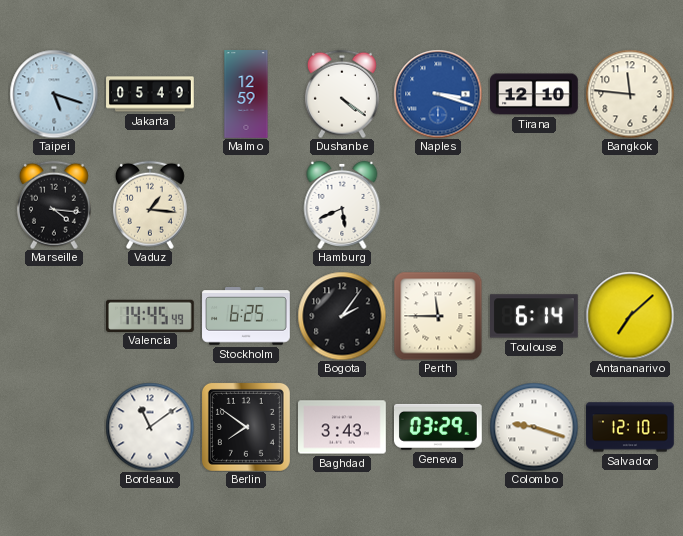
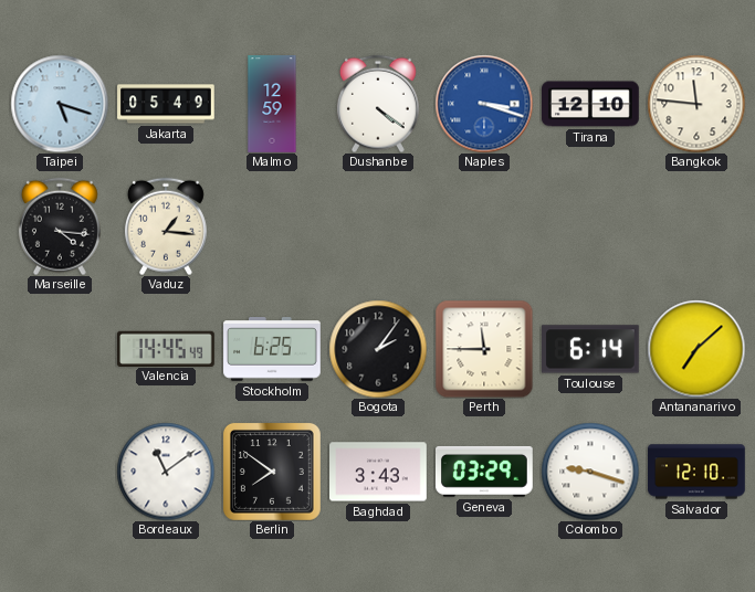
Hamburg: 5:41 -> none
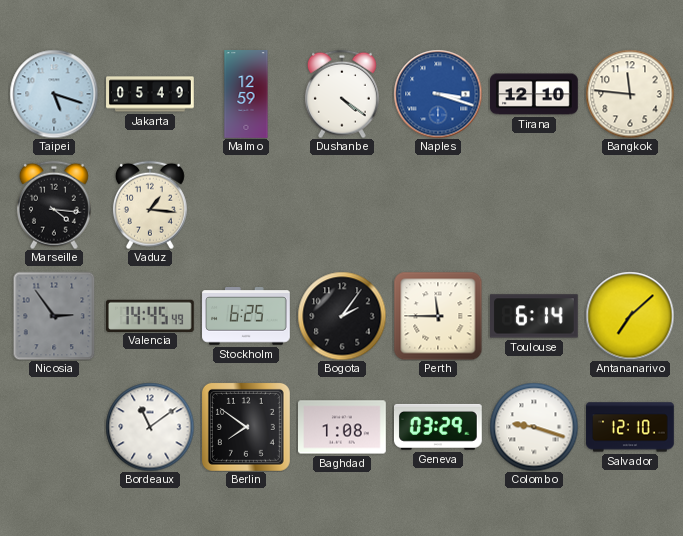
Nicosia: none -> 2:54
Baghdad: 3:43 -> 1:08
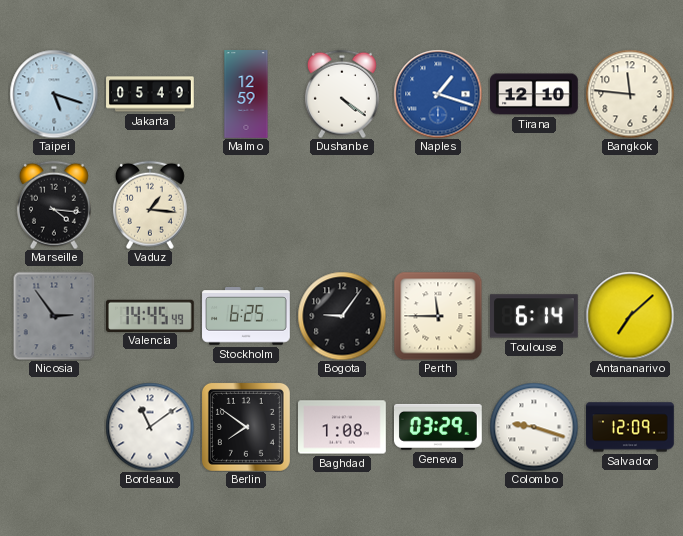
Naples: 3:18 -> 1:18
Bogota: 2:06 -> 9:06
Salvador: 12:10 -> 12:09
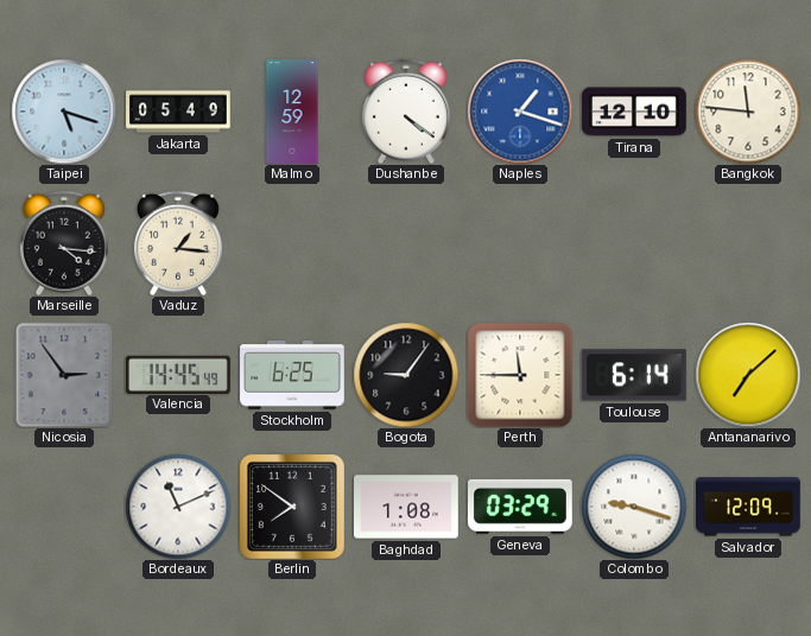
Bordeaux: 11:09 -> 11:11
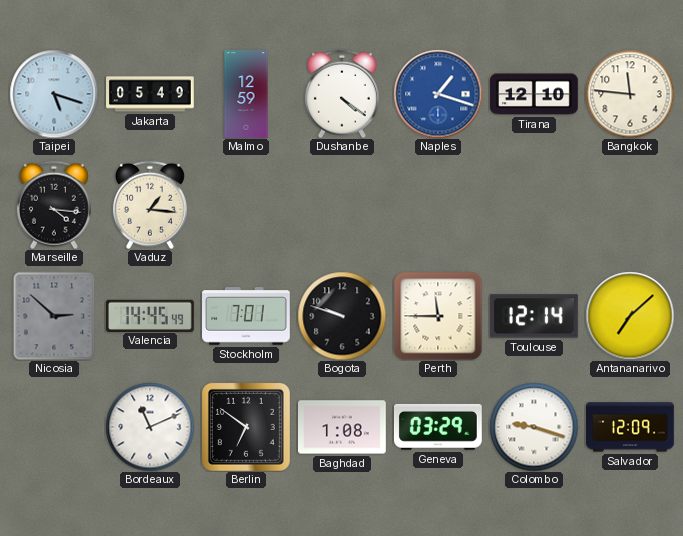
Nicosia: 2:54 -> 2:52
Stockholm: 6:25 -> 7:01
Bogota: 9:06 -> 9:48
Toulouse: 6:14 -> 12:14
Berlin: 7:51 -> 6:51
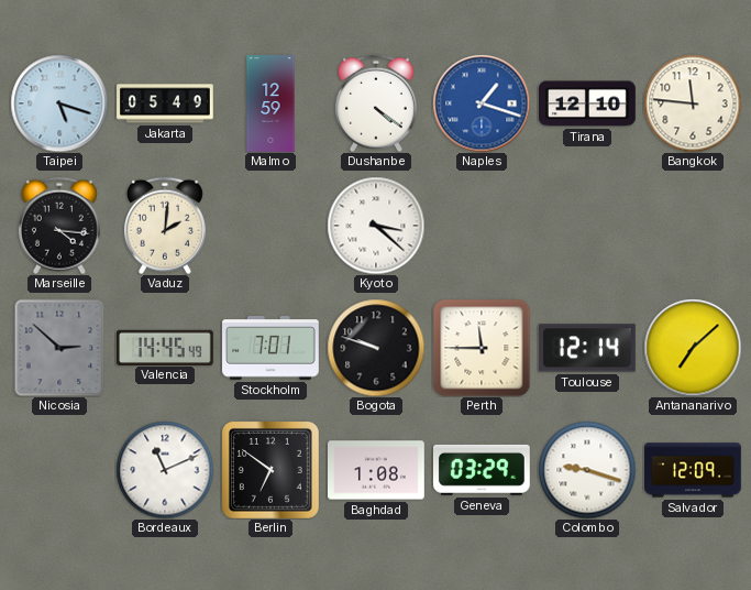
Vaduz: 1:16 -> 2:01
Kyoto: none -> 3:22
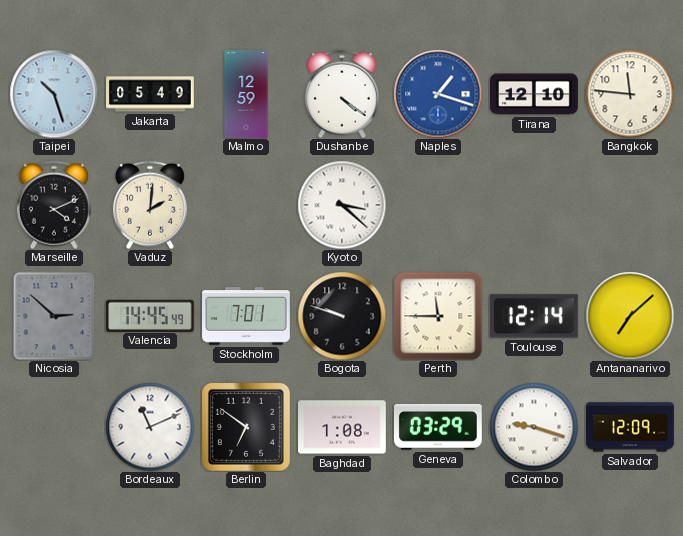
Taipei: 5:18 -> 10:27
Marseille: 4:16 -> 4:11
